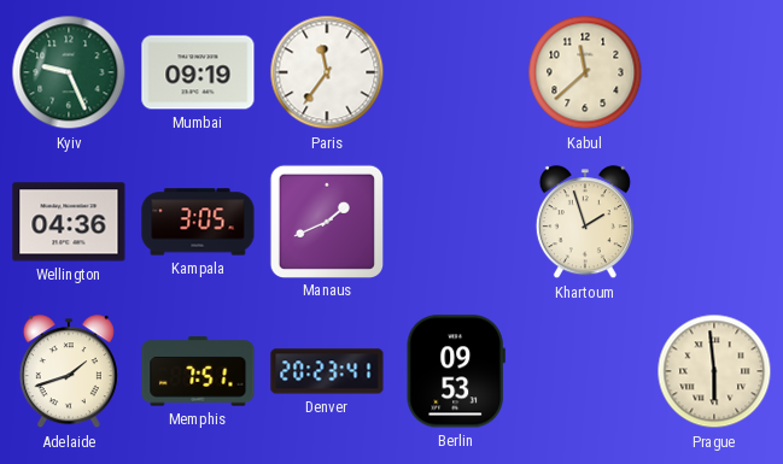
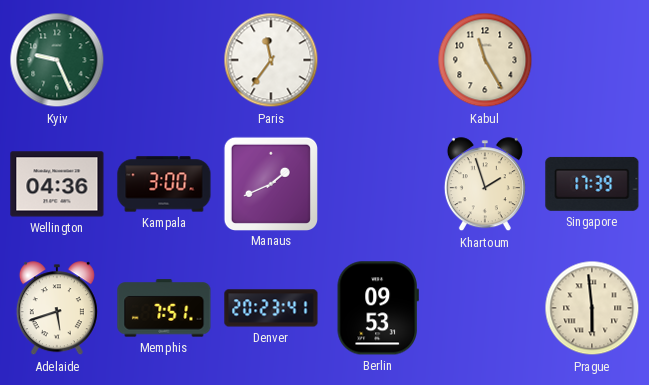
Mumbai: 09:19 -> none
Kabul: 11:38 -> 11:25
Kampala: 3:05 -> 3:00
Singapore: none -> 17:39
Adelaide: 1:42 -> 5:42
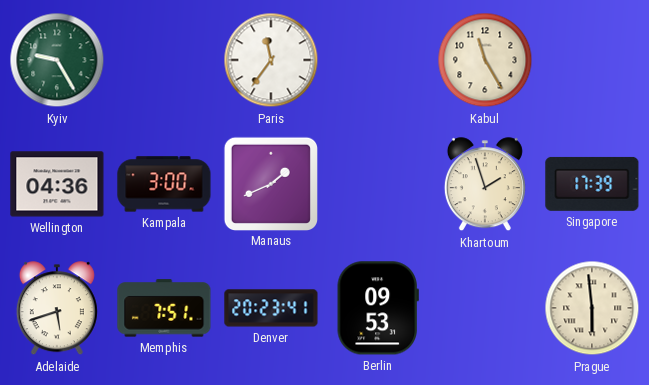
Kyiv: 9:26 -> 9:25
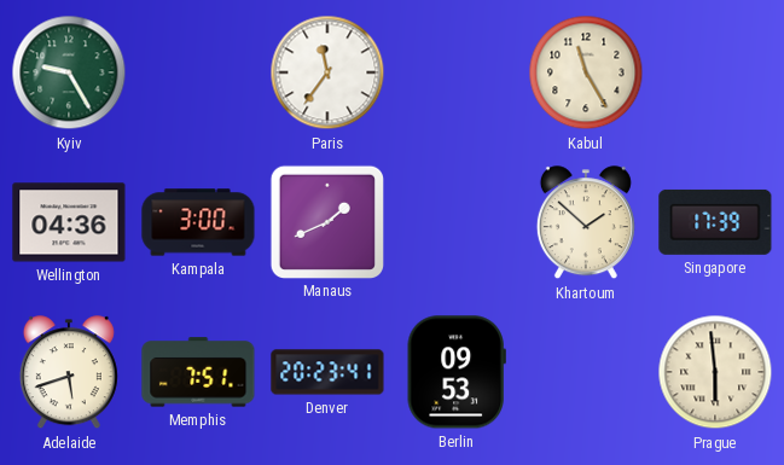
Khartoum: 1:57 -> 1:52
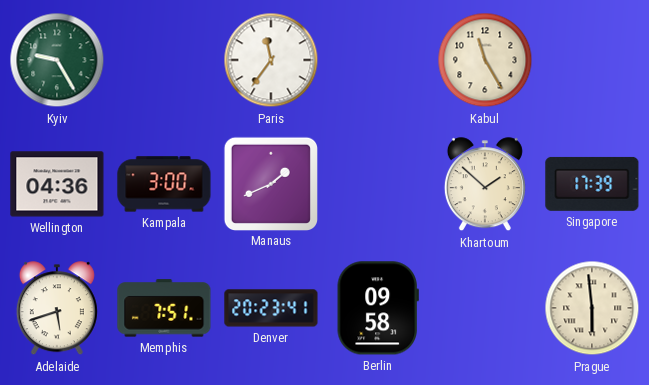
Berlin: 09:53 -> 09:58
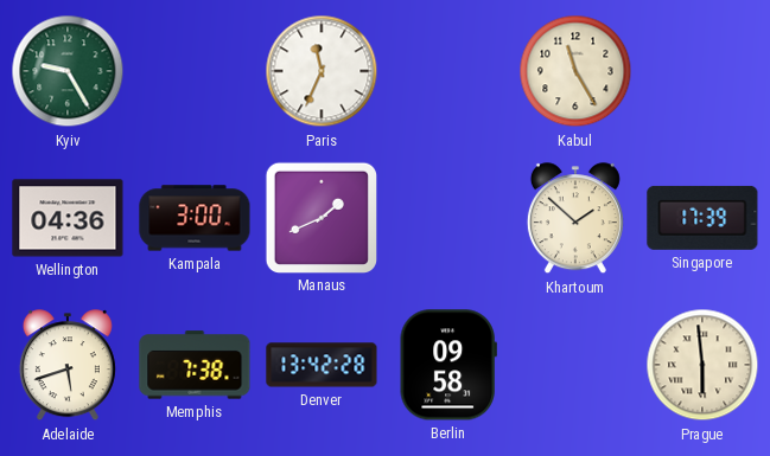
Paris: 11:36 -> 11:34
Memphis: 7:51 -> 7:38
Denver: 20:23 -> 13:42
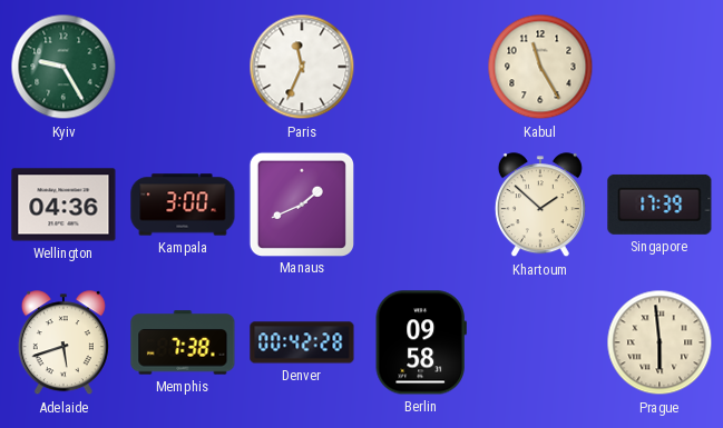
Denver: 13:42 -> 00:42
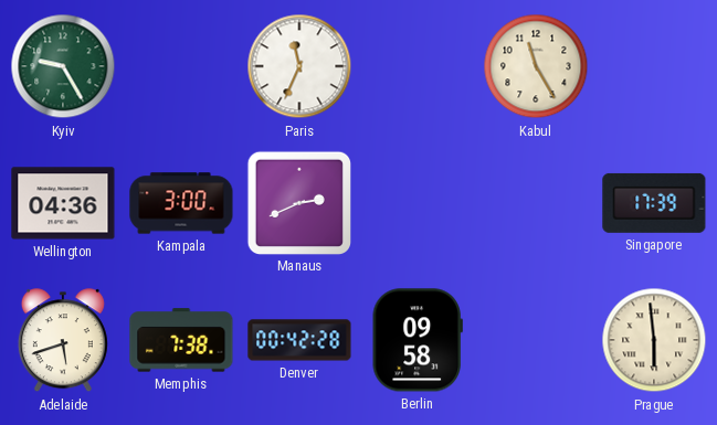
Manaus: 1:41 -> 2:41
Khartoum: 1:52 -> none
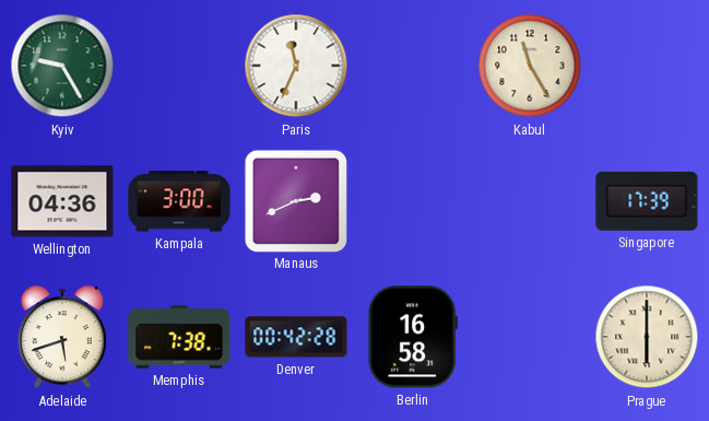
Berlin: 09:58 -> 16:58
Prague: 5:59 -> 6:00
